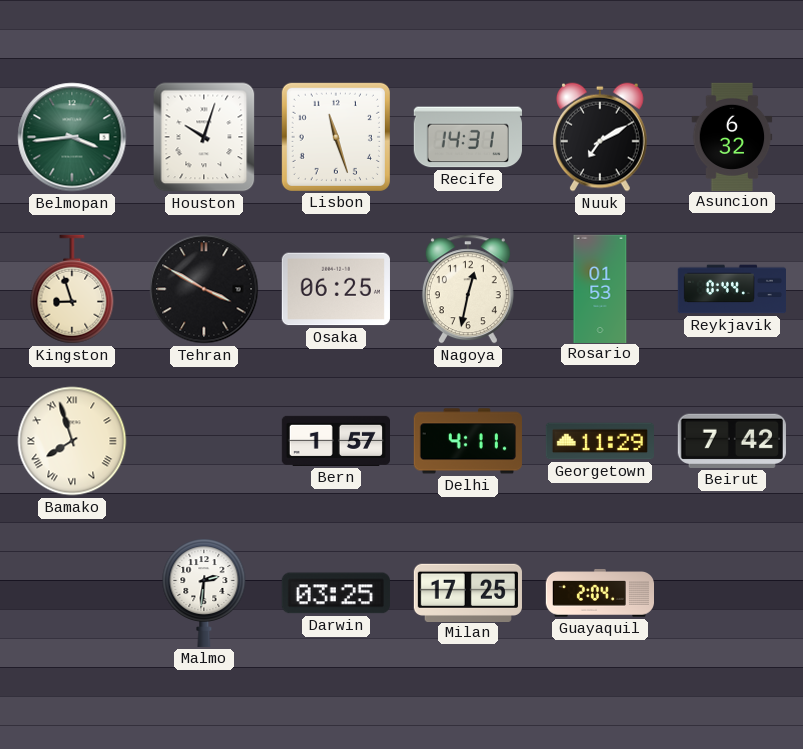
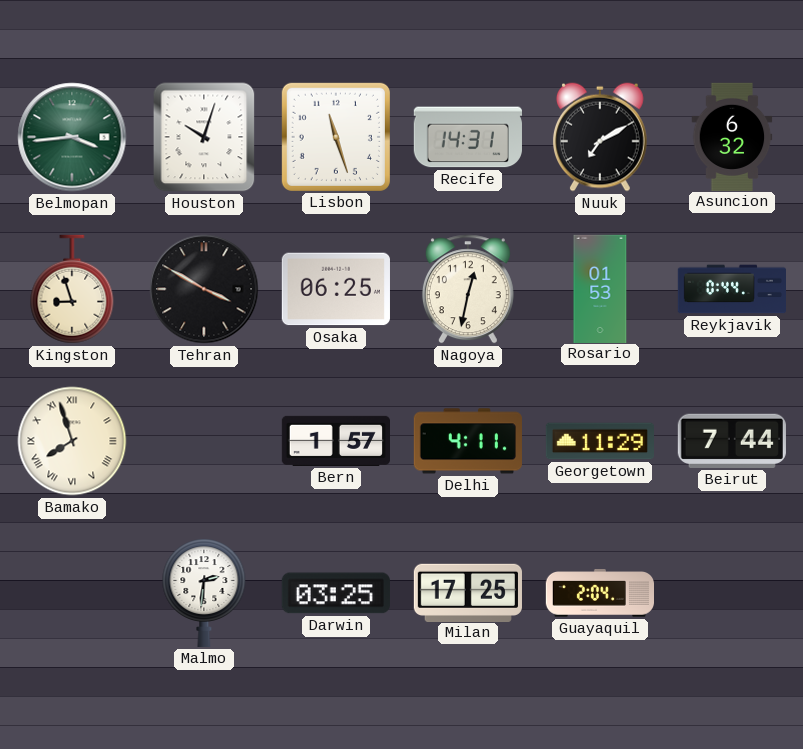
Beirut: 7:42 -> 7:44
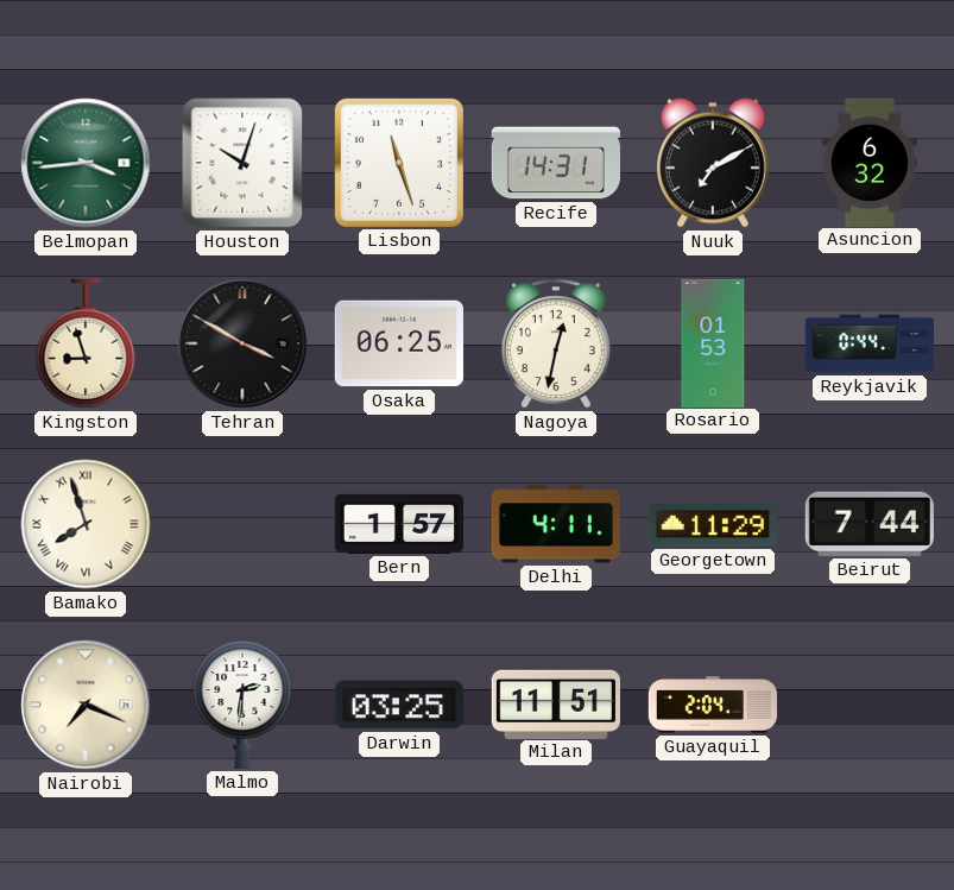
Nairobi: none -> 7:19
Milan: 17:25 -> 11:51
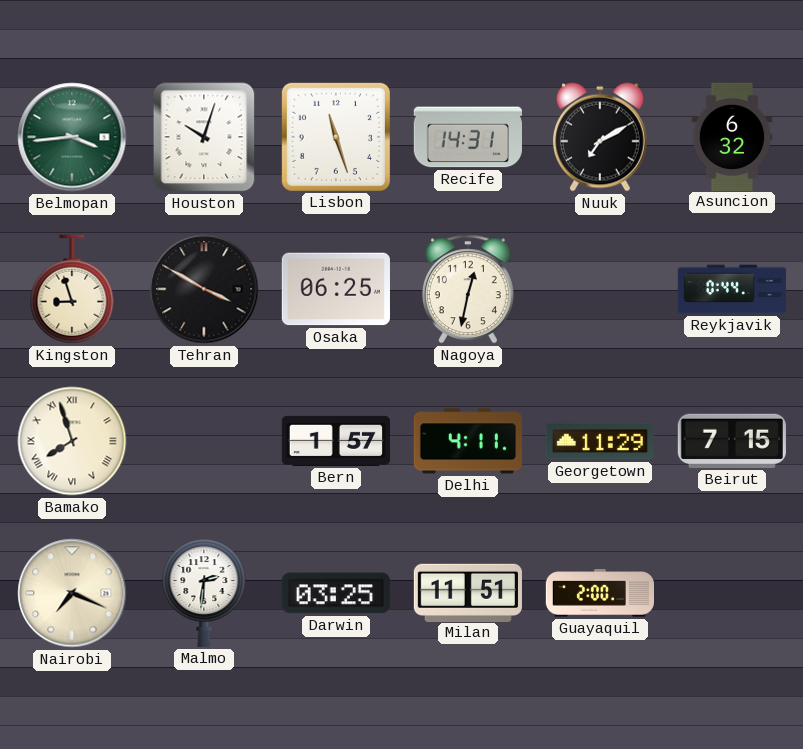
Rosario: 01:53 -> none
Beirut: 7:44 -> 7:15
Guayaquil: 2:04 -> 2:00
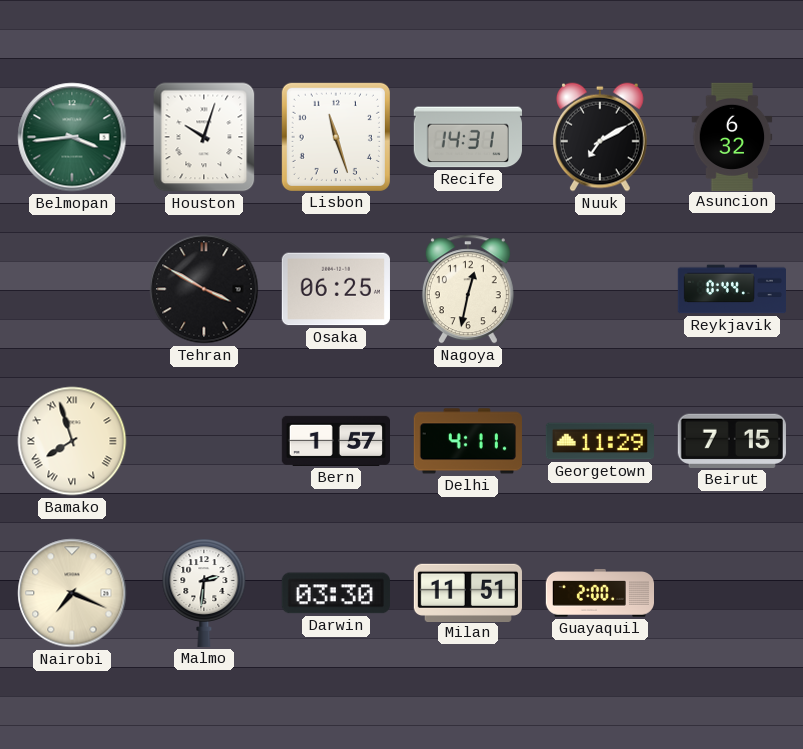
Kingston: 8:57 -> none
Darwin: 03:25 -> 03:30
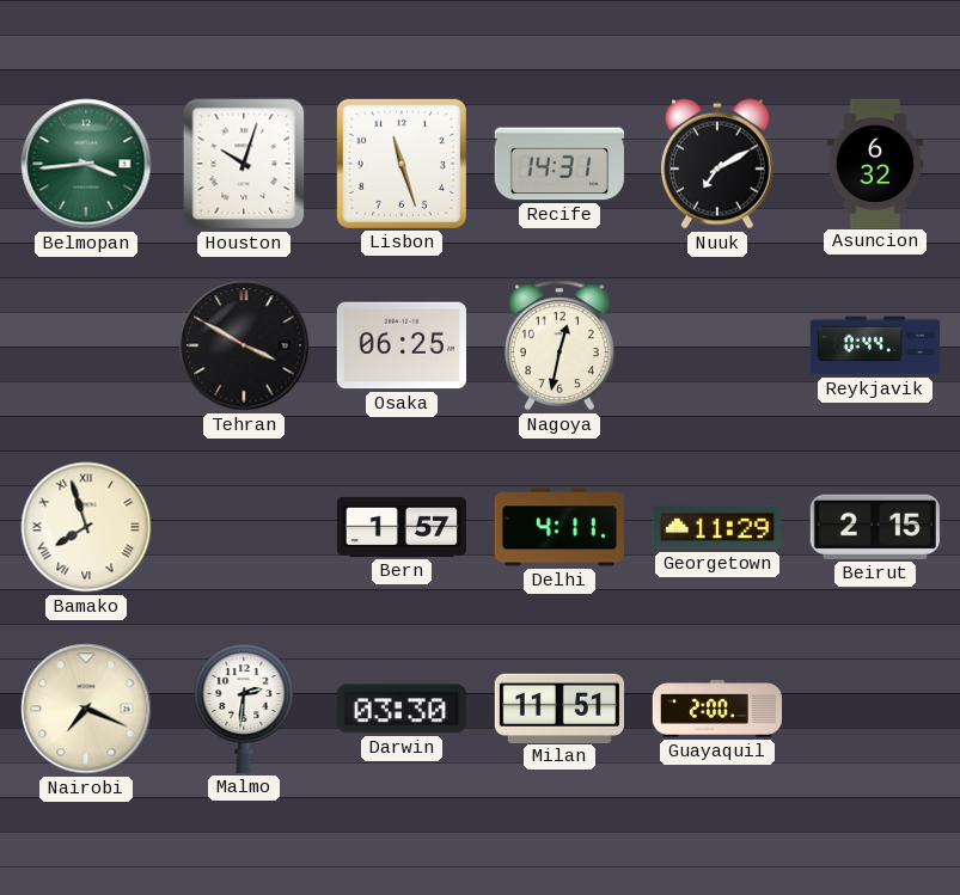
Beirut: 7:15 -> 2:15
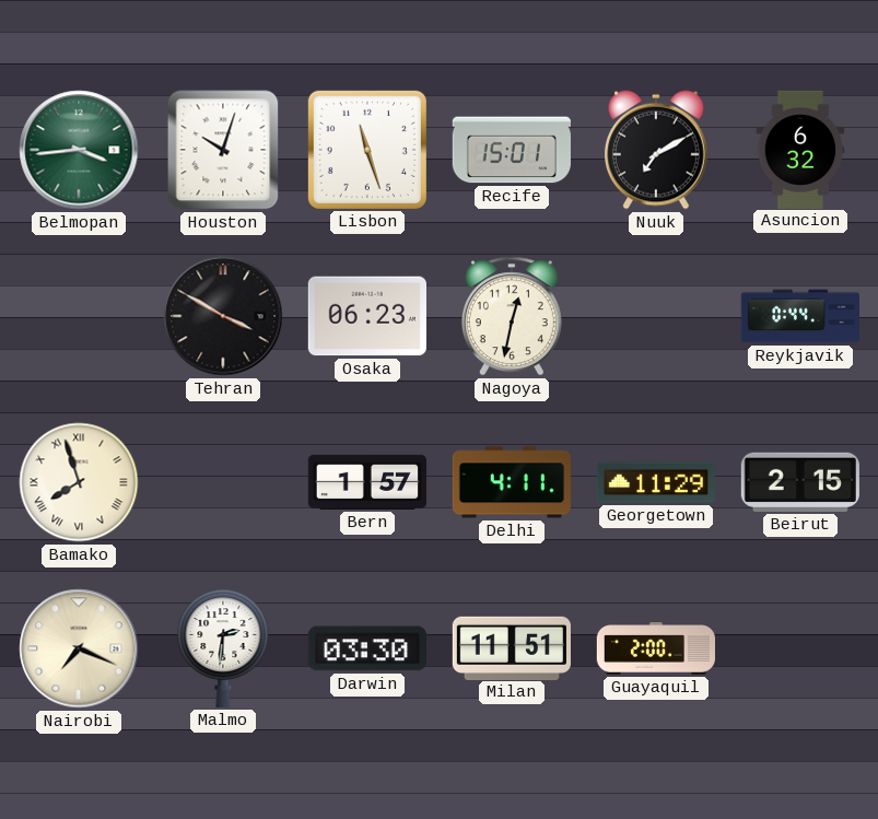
Recife: 14:31 -> 15:01
Osaka: 06:25 -> 06:23
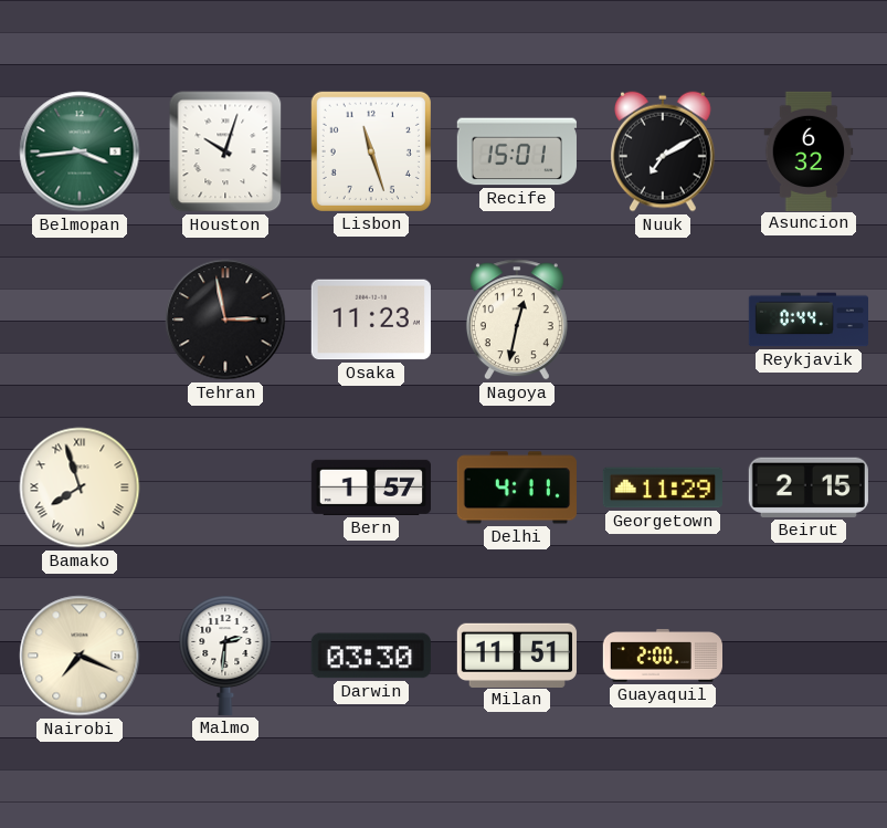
Tehran: 3:50 -> 2:58
Osaka: 06:23 -> 11:23
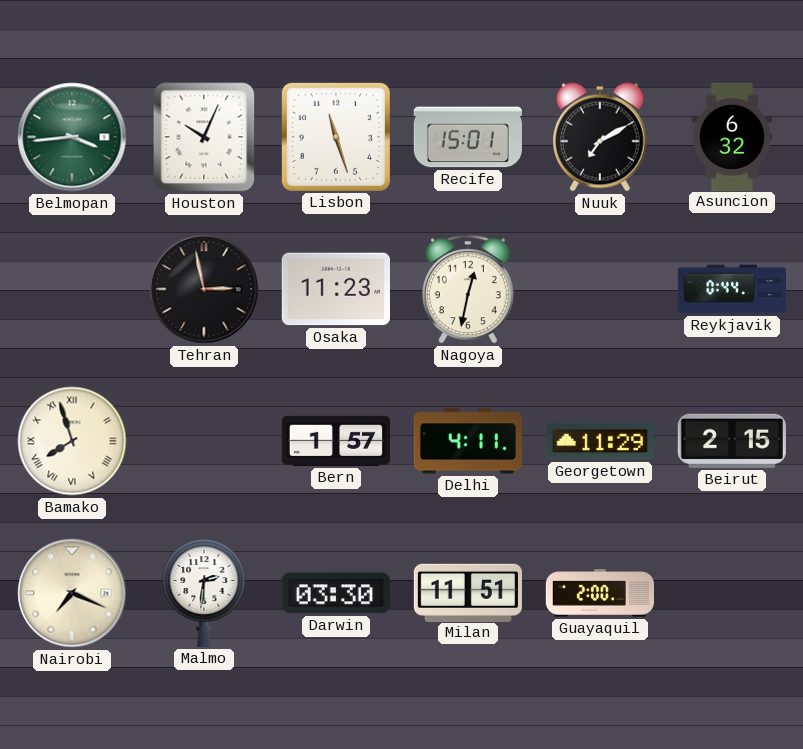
Houston: 10:03 -> 10:04
